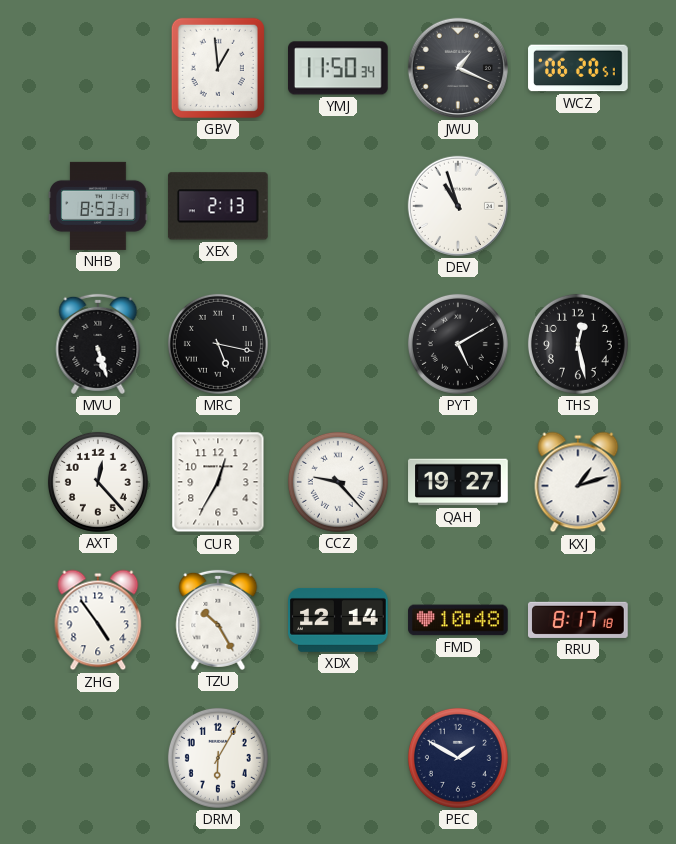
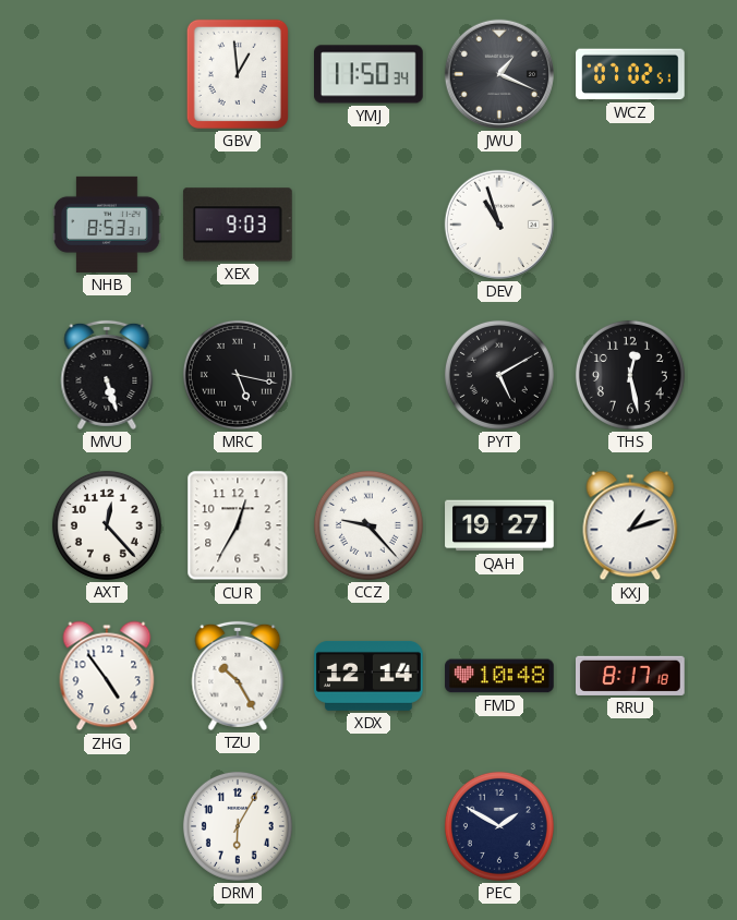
WCZ: 06:20 -> 07:02
XEX: 2:13 -> 9:03
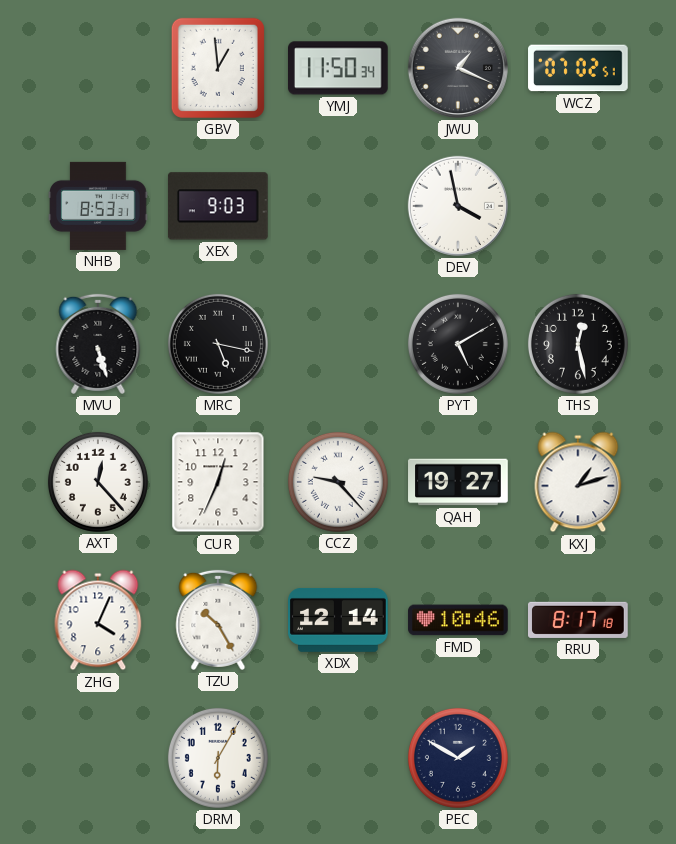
DEV: 10:57 -> 3:58
CUR: 12:35 -> 12:34
ZHG: 4:54 -> 4:04
FMD: 10:48 -> 10:46
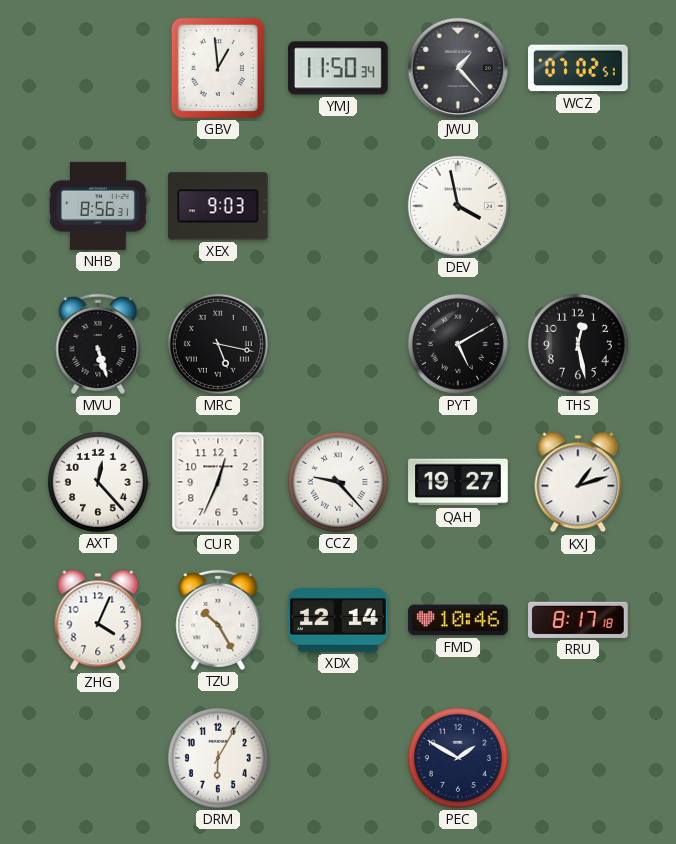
JWU: 1:19 -> 1:23
NHB: 8:53 -> 8:56
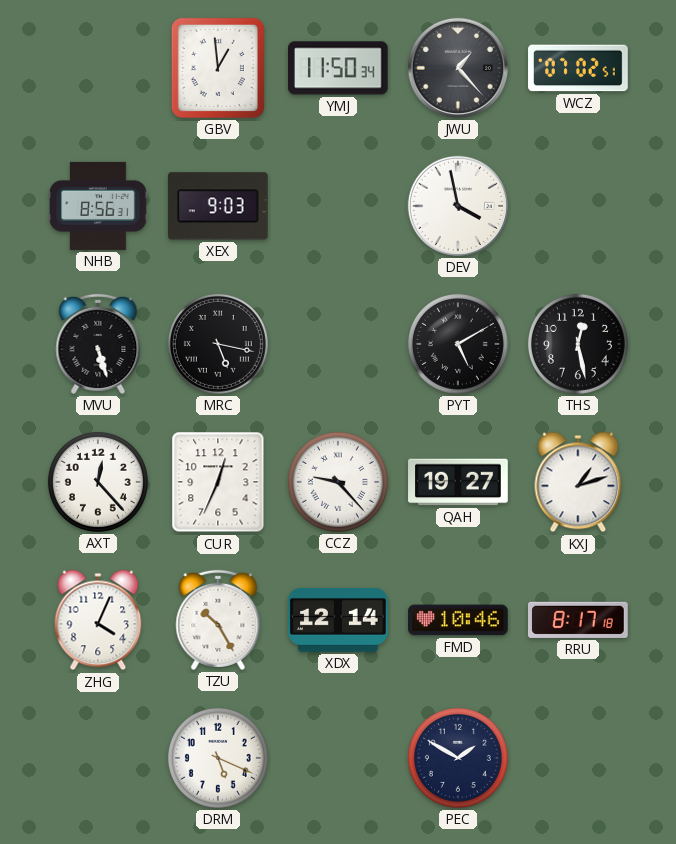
DRM: 6:05 -> 5:19
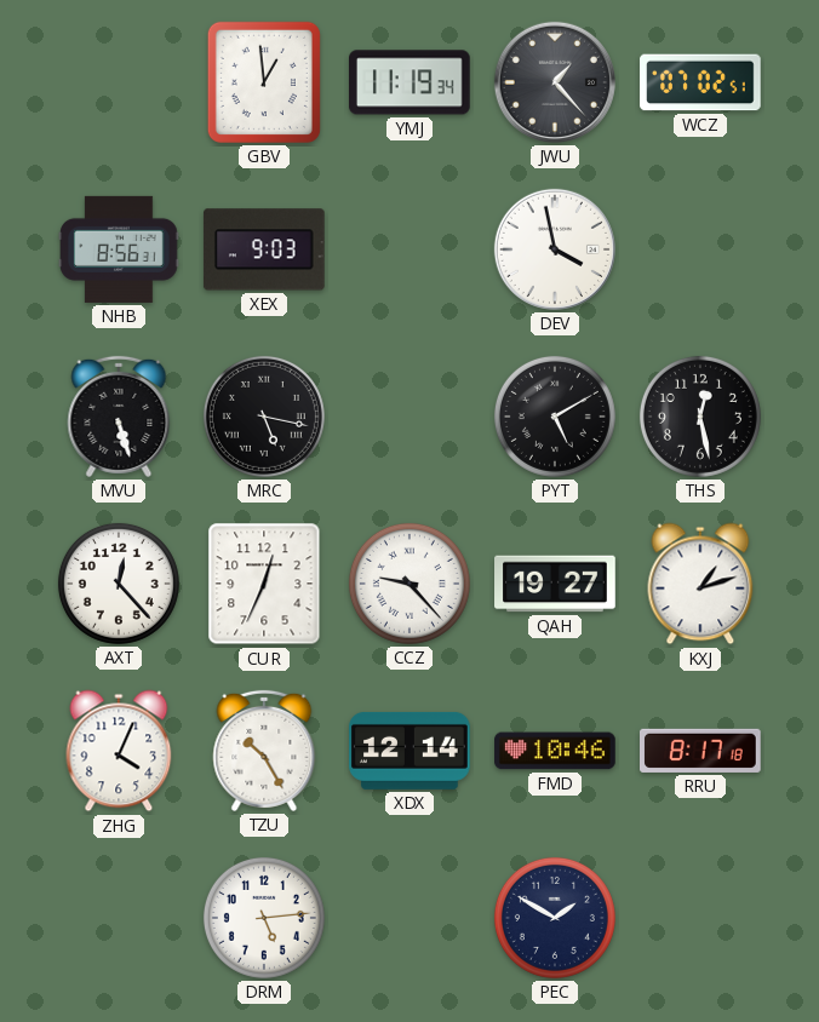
YMJ: 11:50 -> 11:19
DRM: 5:19 -> 5:14
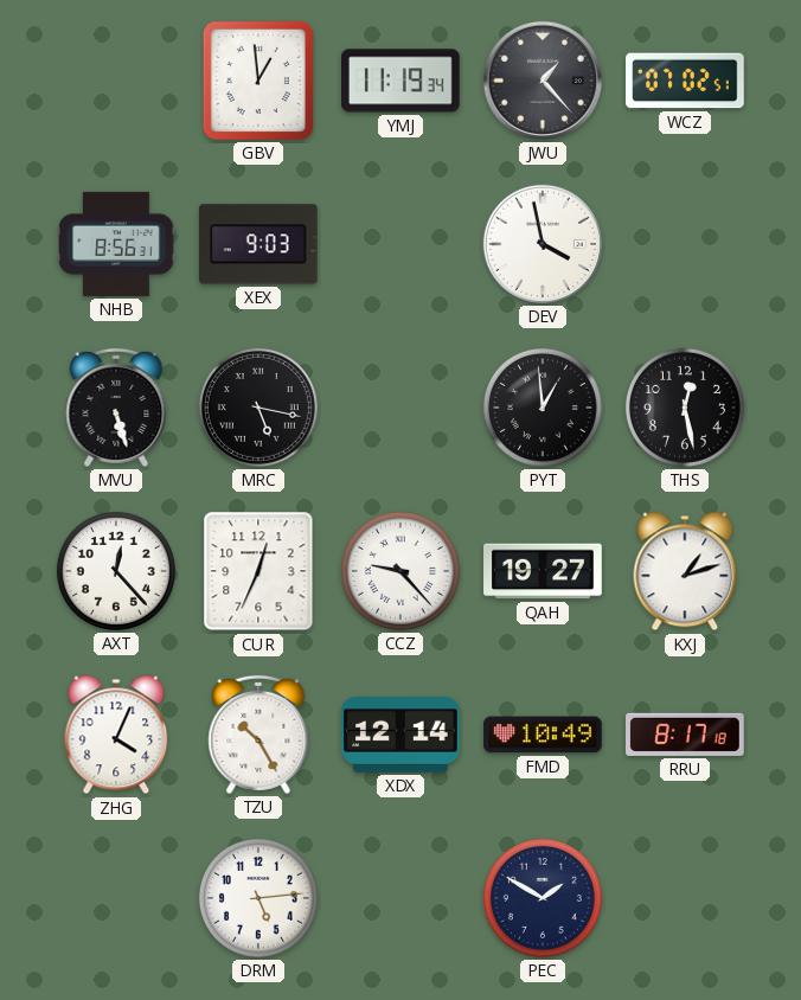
PYT: 5:10 -> 12:59
FMD: 10:46 -> 10:49
